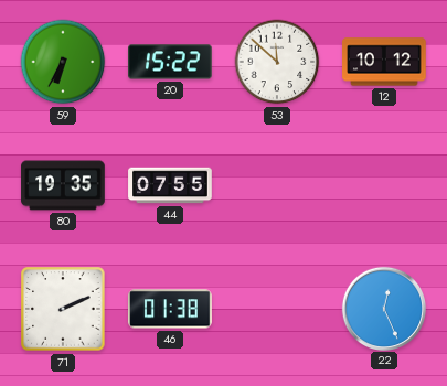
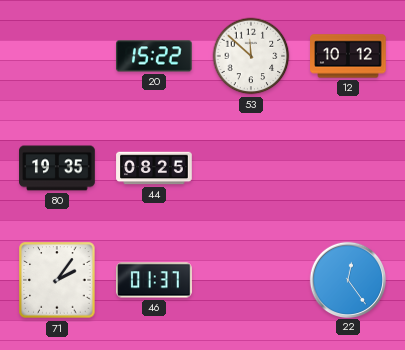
59: 6:35 -> none
44: 07:55 -> 08:25
71: 2:11 -> 2:06
46: 01:38 -> 01:37
22: 12:26 -> 12:24
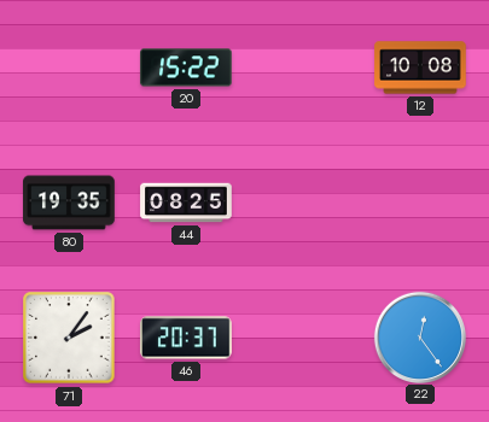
53: 11:52 -> none
12: 10:12 -> 10:08
46: 01:37 -> 20:37
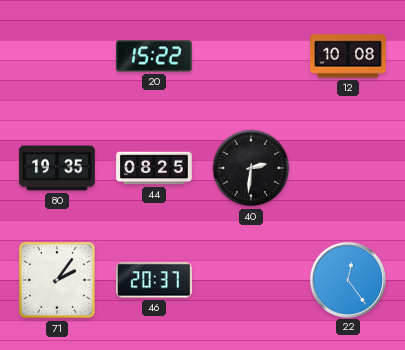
40: none -> 2:31
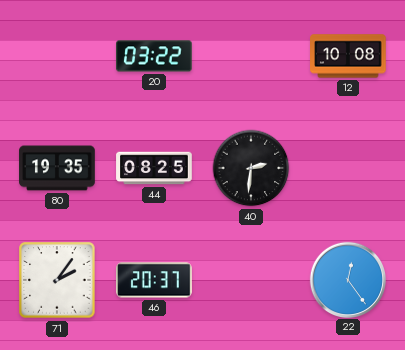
20: 15:22 -> 03:22
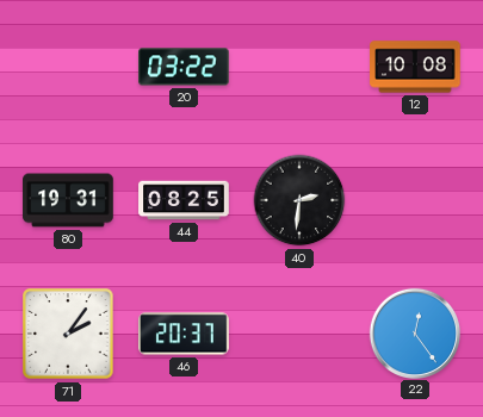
80: 19:35 -> 19:31
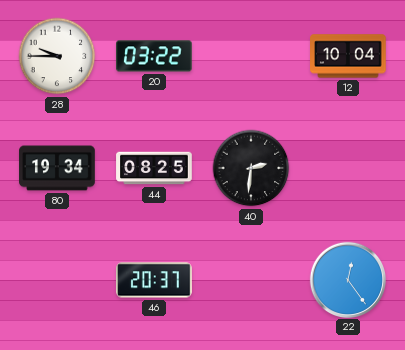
28: none -> 9:45
12: 10:08 -> 10:04
80: 19:31 -> 19:34
71: 2:06 -> none
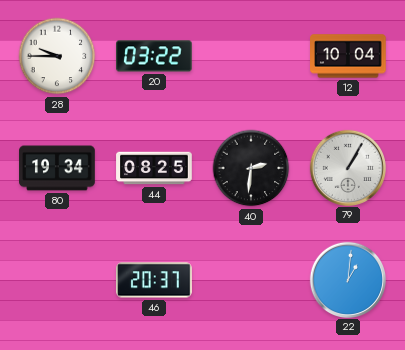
79: none -> 1:05
22: 12:24 -> 1:01
